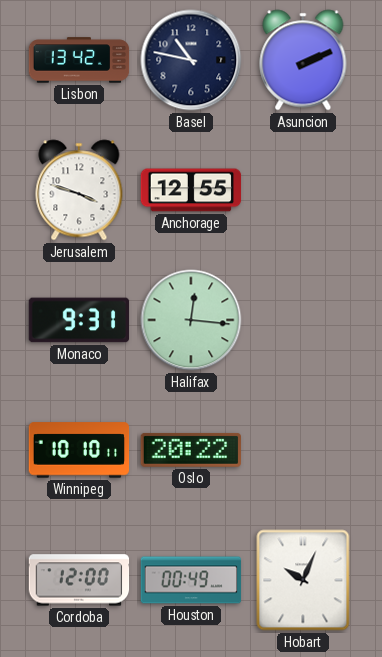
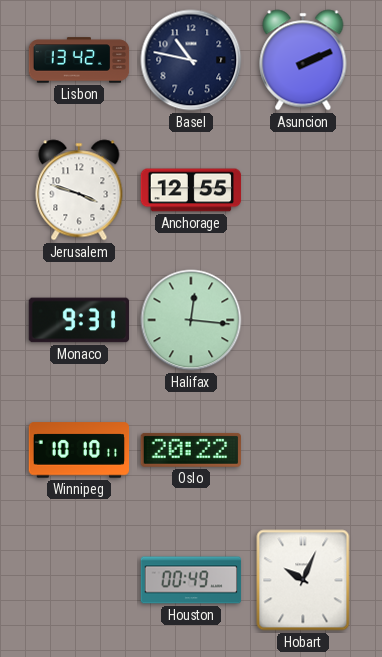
Cordoba: 12:00 -> none
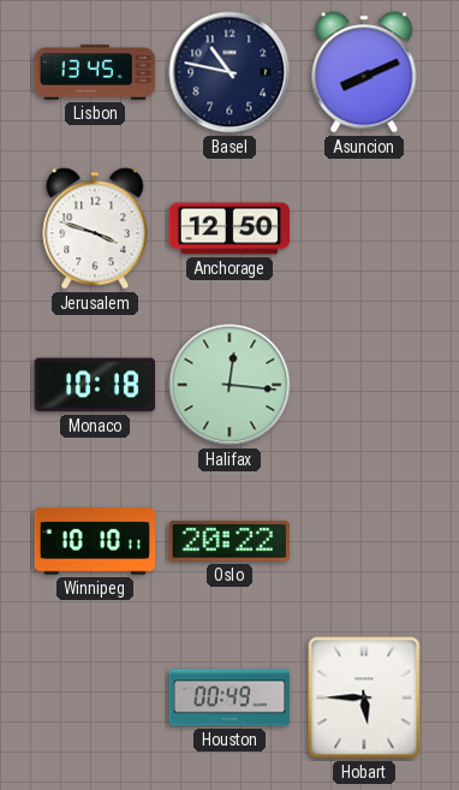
Lisbon: 13:42 -> 13:45
Asuncion: 2:11 -> 8:11
Anchorage: 12:55 -> 12:50
Monaco: 9:31 -> 10:18
Hobart: 10:04 -> 5:45
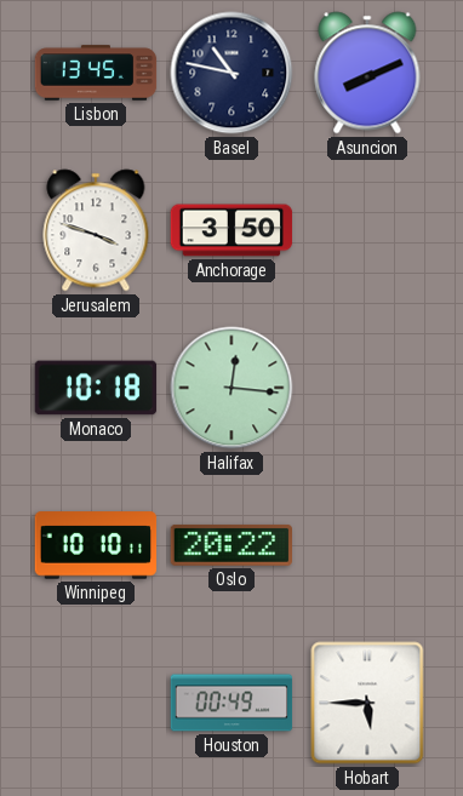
Anchorage: 12:50 -> 3:50
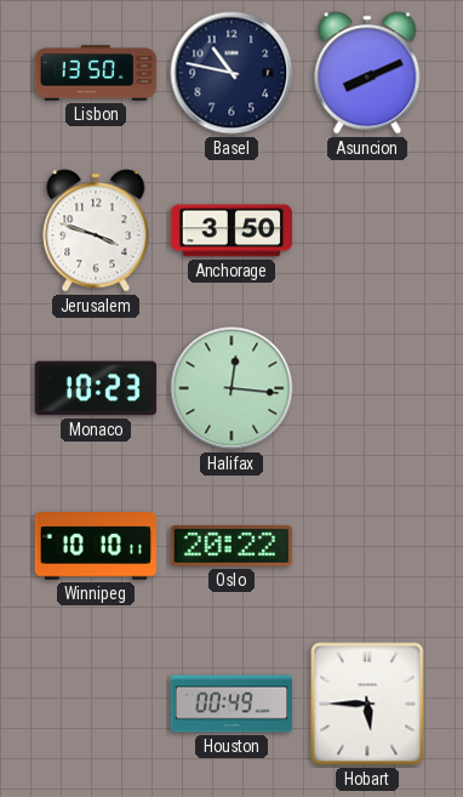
Lisbon: 13:45 -> 13:50
Monaco: 10:18 -> 10:23
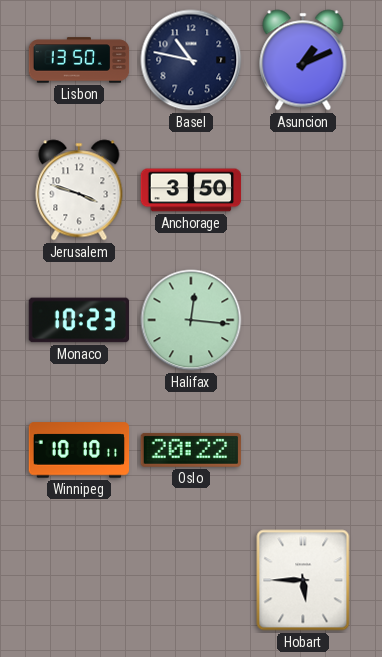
Asuncion: 8:11 -> 1:11
Houston: 00:49 -> none
